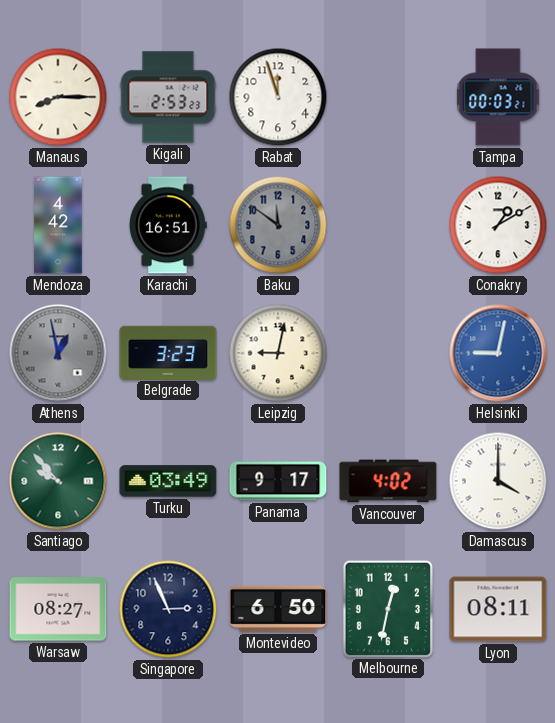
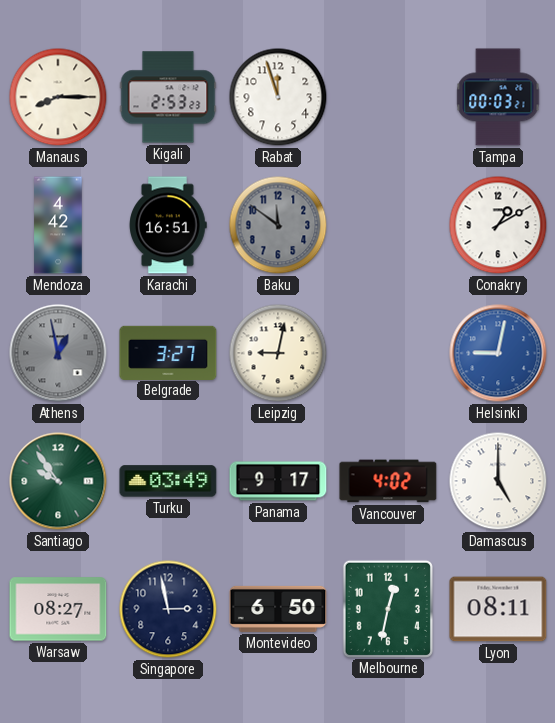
Belgrade: 3:23 -> 3:27
Santiago: 9:53 -> 9:54
Damascus: 4:00 -> 5:00
Singapore: 2:56 -> 2:58
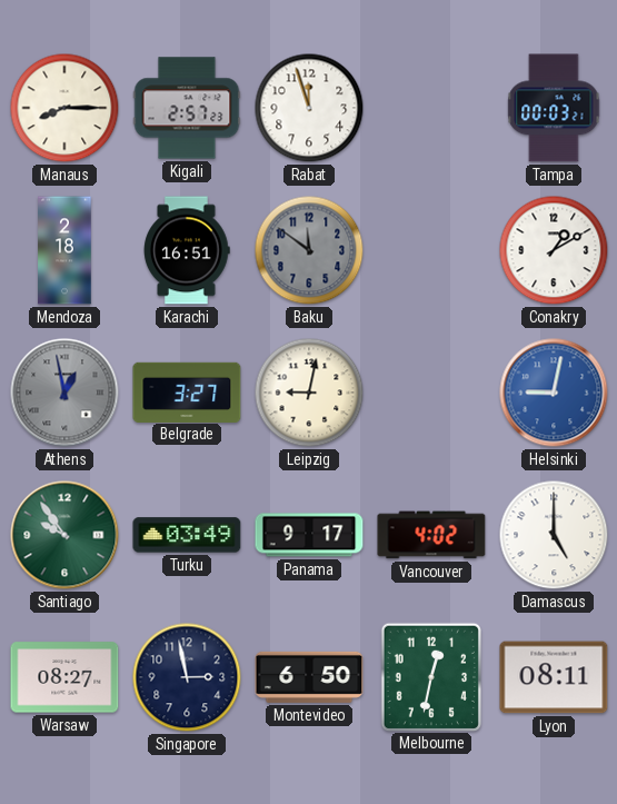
Kigali: 2:53 -> 2:57
Mendoza: 4:42 -> 2:18
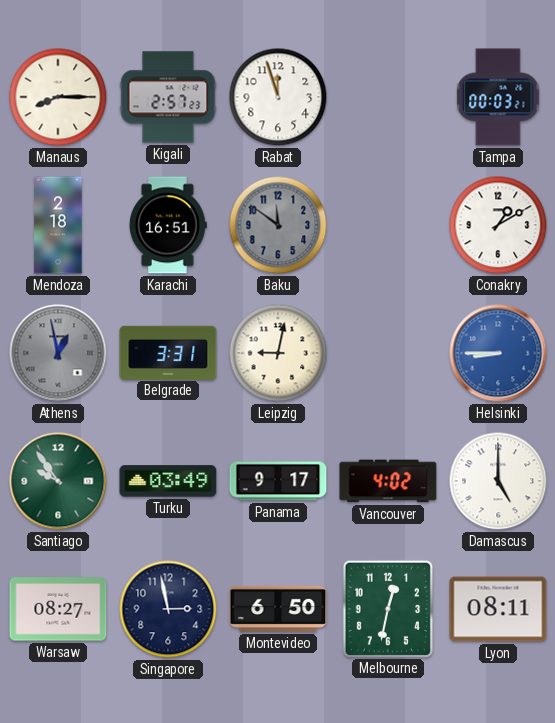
Belgrade: 3:27 -> 3:31
Helsinki: 9:02 -> 8:45
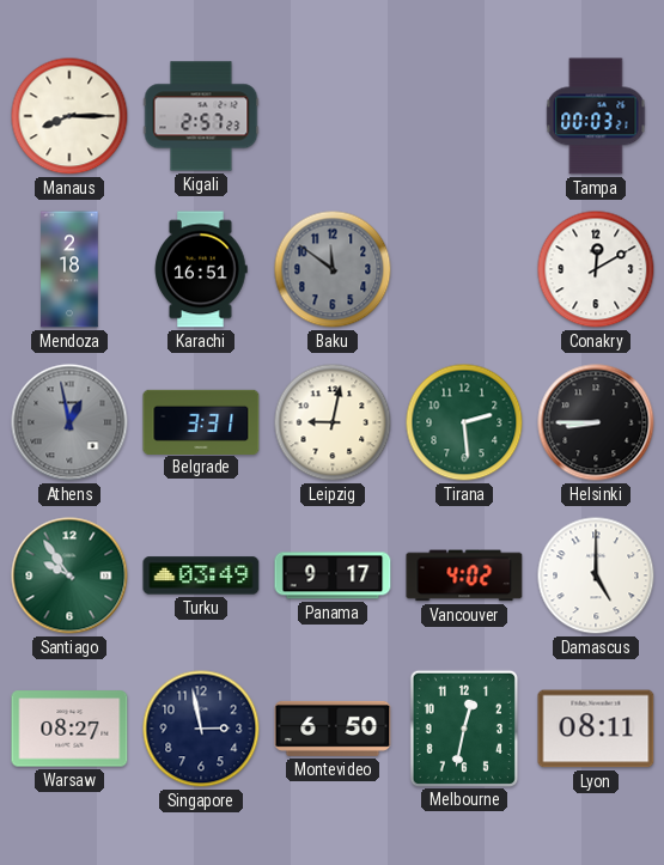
Rabat: 11:57 -> none
Conakry: 1:10 -> 12:10
Tirana: none -> 2:29
Helsinki dial: blue -> black
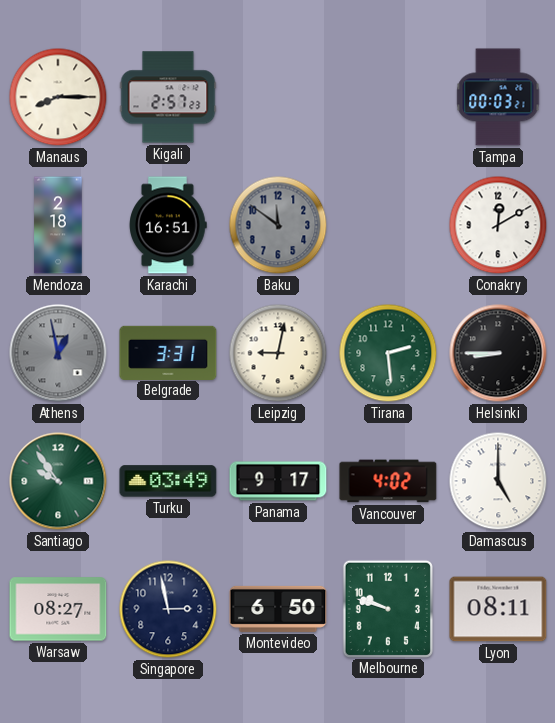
Melbourne: 12:32 -> 9:48
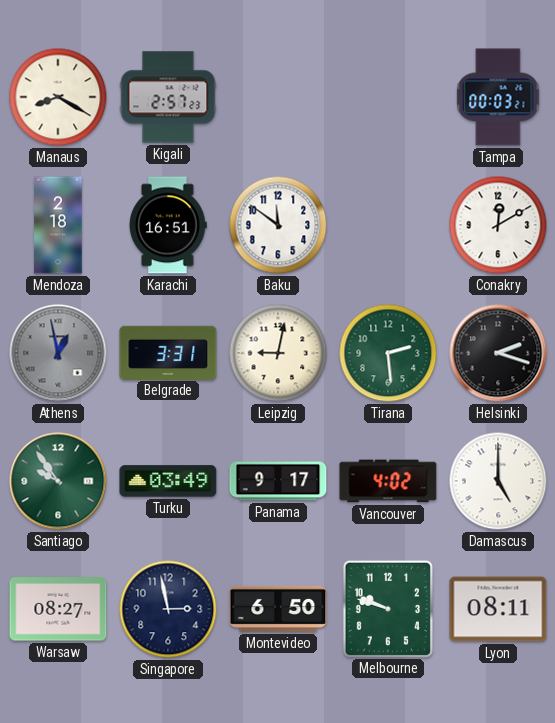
Manaus: 8:15 -> 8:20
Baku dial: grey -> white
Helsinki: 8:45 -> 2:18
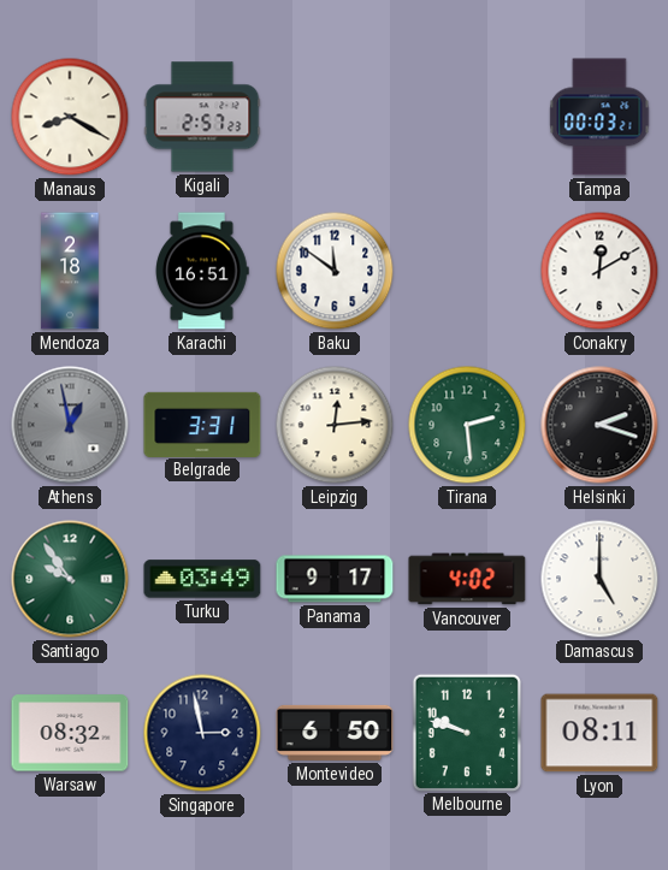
Leipzig: 9:02 -> 12:14
Warsaw: 08:27 -> 08:32
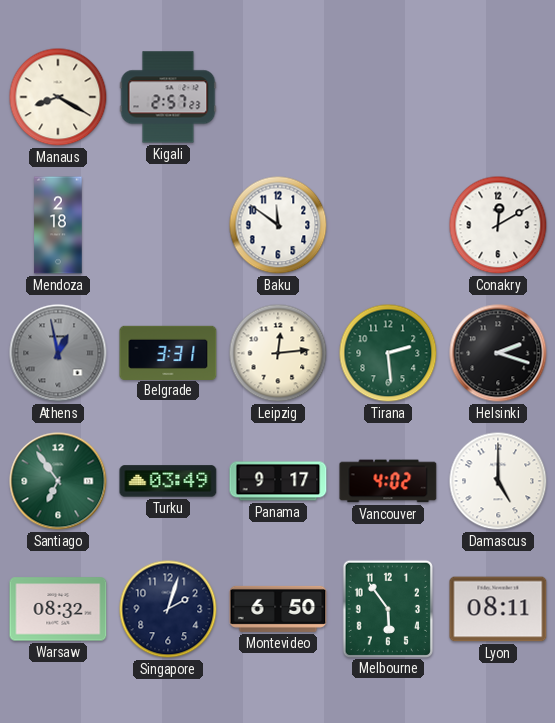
Tampa: 00:03 -> none
Karachi: 16:51 -> none
Santiago: 9:54 -> 6:54
Singapore: 2:58 -> 2:03
Melbourne: 9:48 -> 5:54
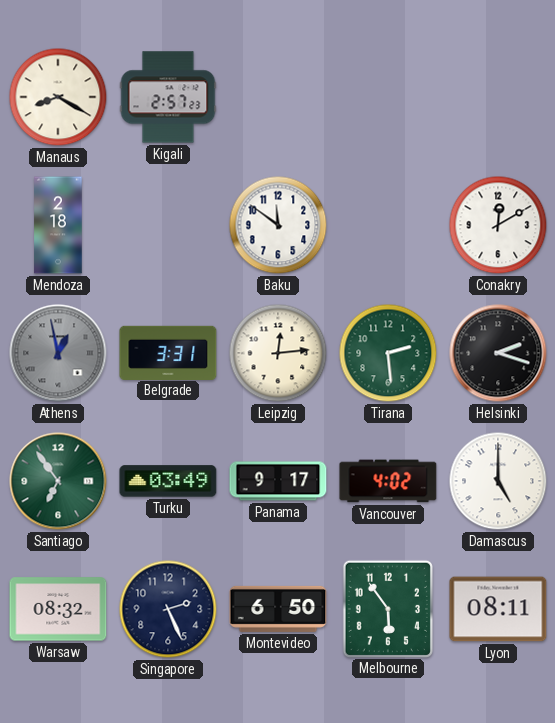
Singapore: 2:03 -> 2:26
